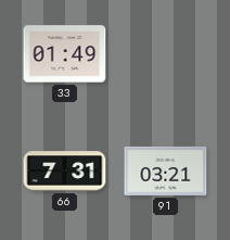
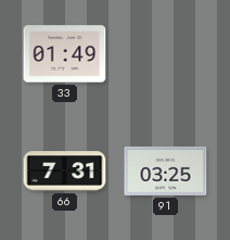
91: 03:21 -> 03:25
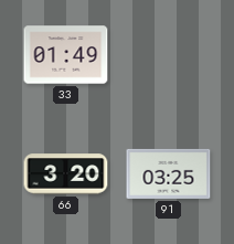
66: 7:31 -> 3:20
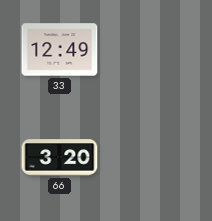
33: 01:49 -> 12:49
91: 03:25 -> none
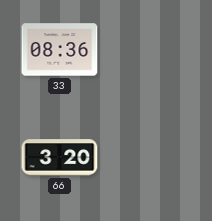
33: 12:49 -> 08:36
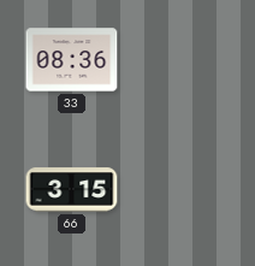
66: 3:20 -> 3:15
